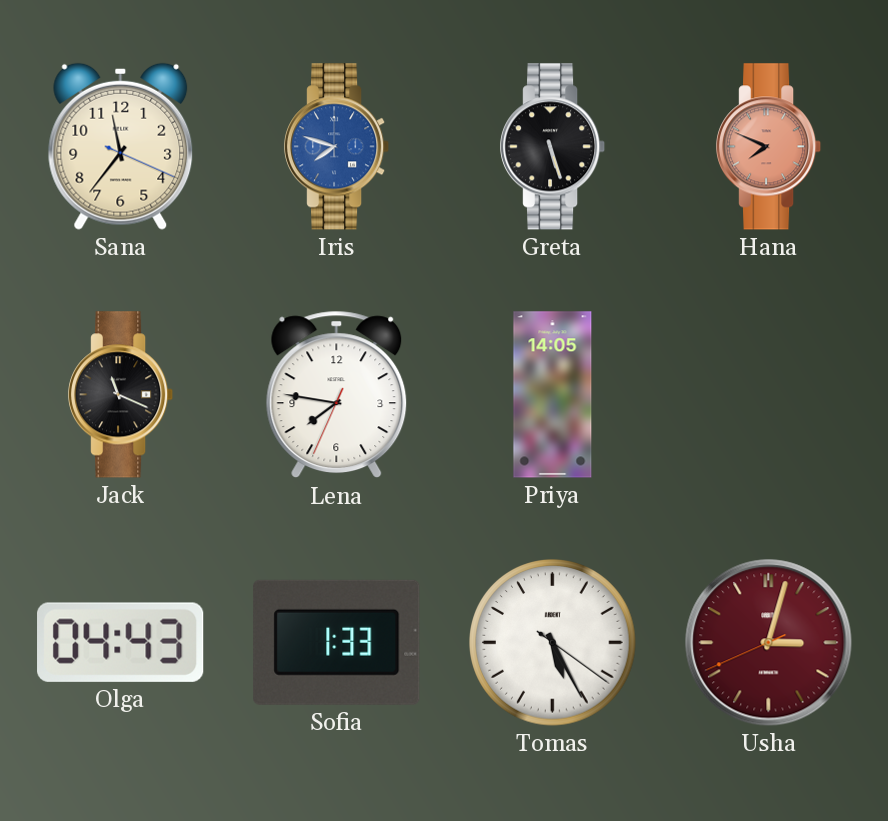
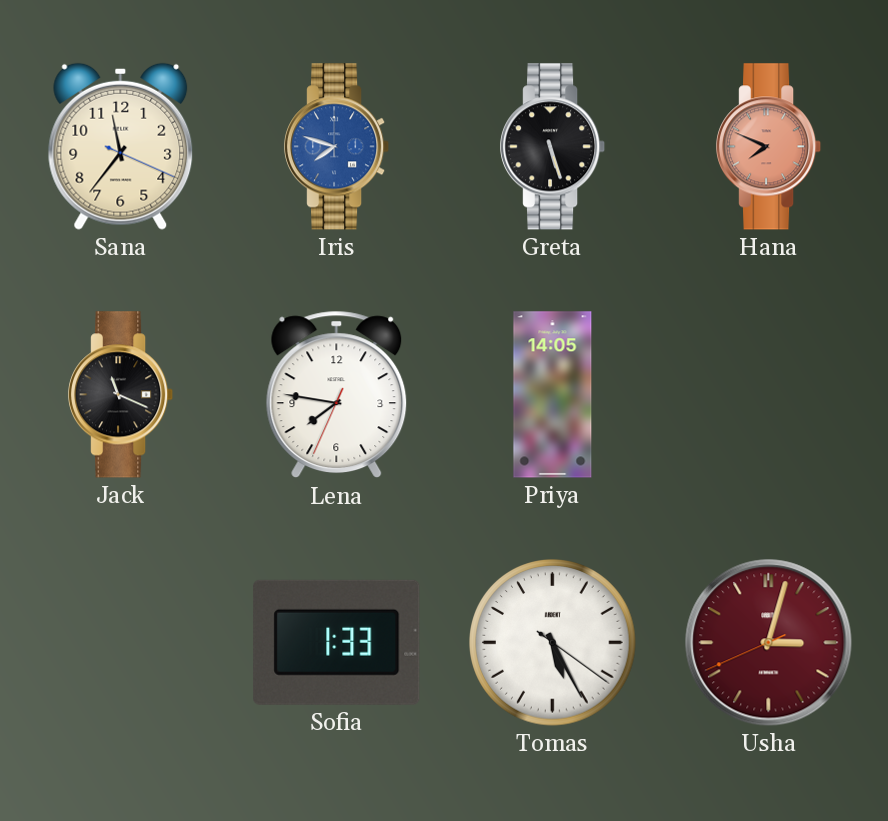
Olga: 04:43 -> none
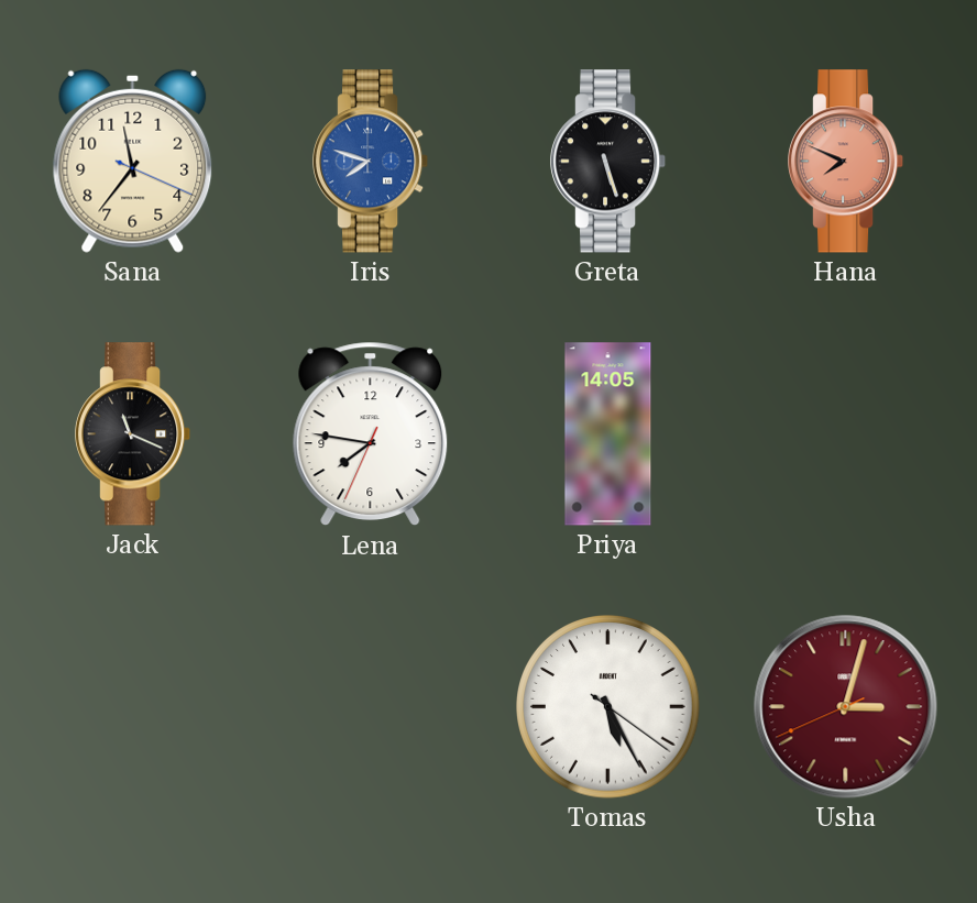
Sofia: 1:33 -> none
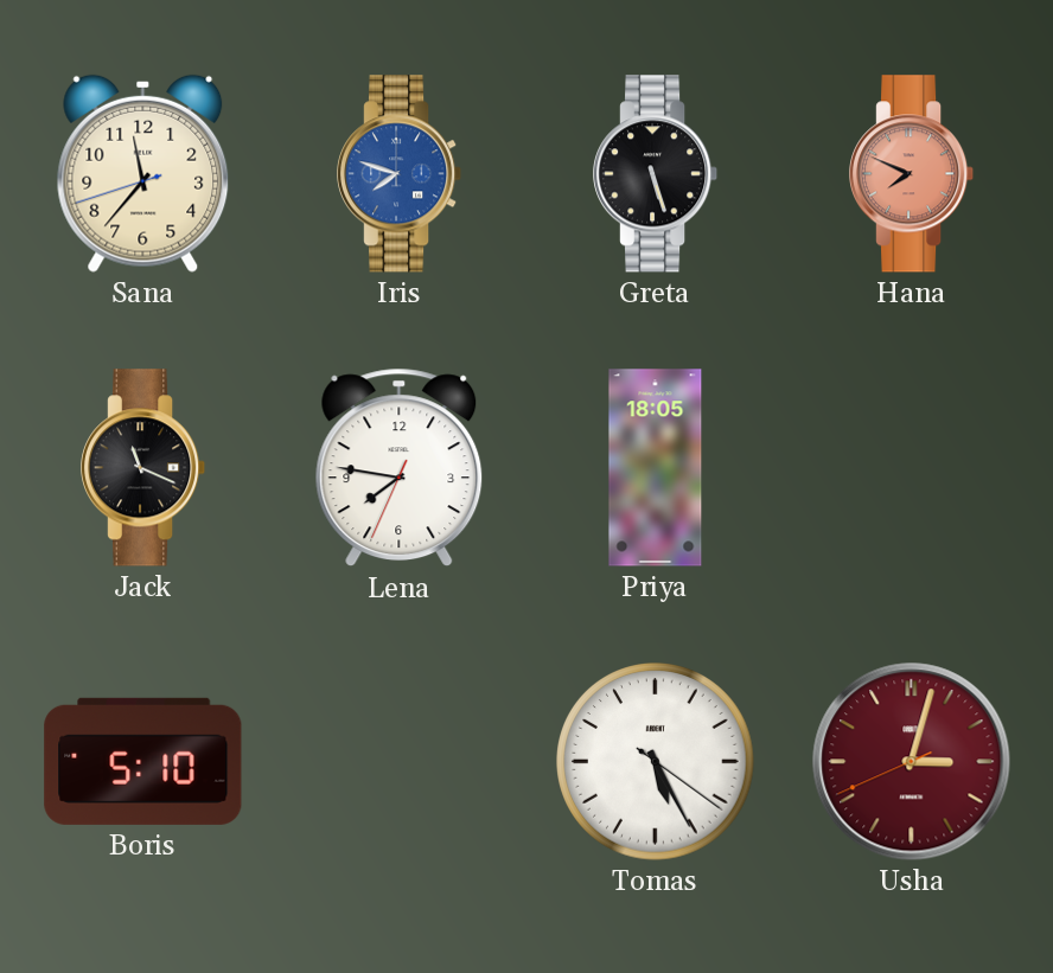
Sana: 11:36:19 -> 11:36:42
Priya: 14:05 -> 18:05
Boris: none -> 5:10
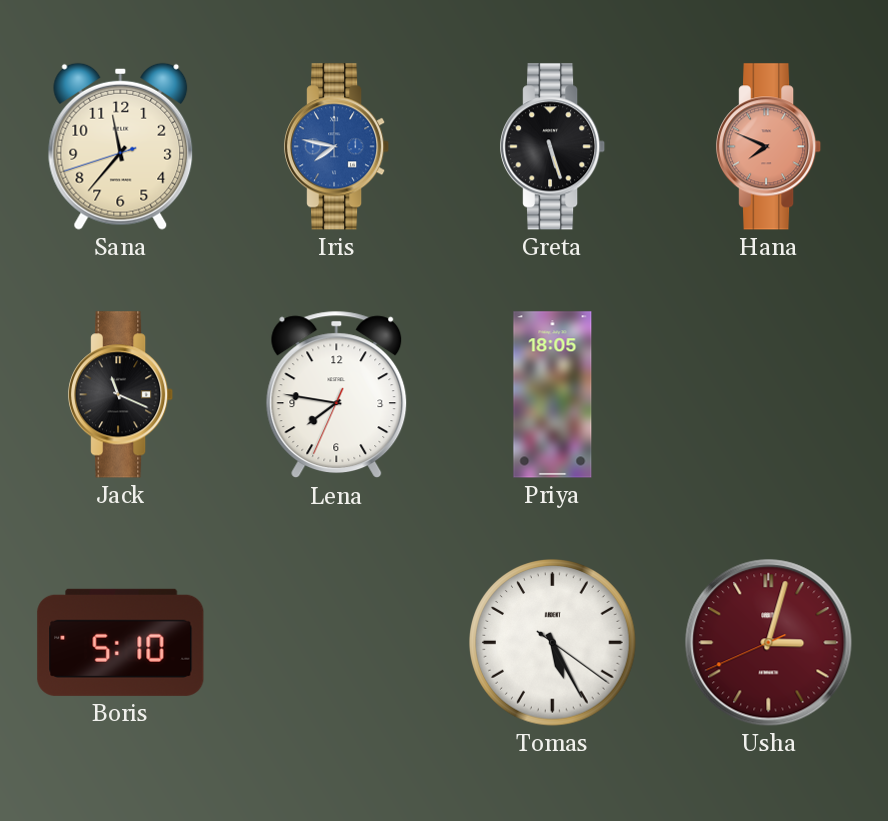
Iris: 7:48 -> 7:47
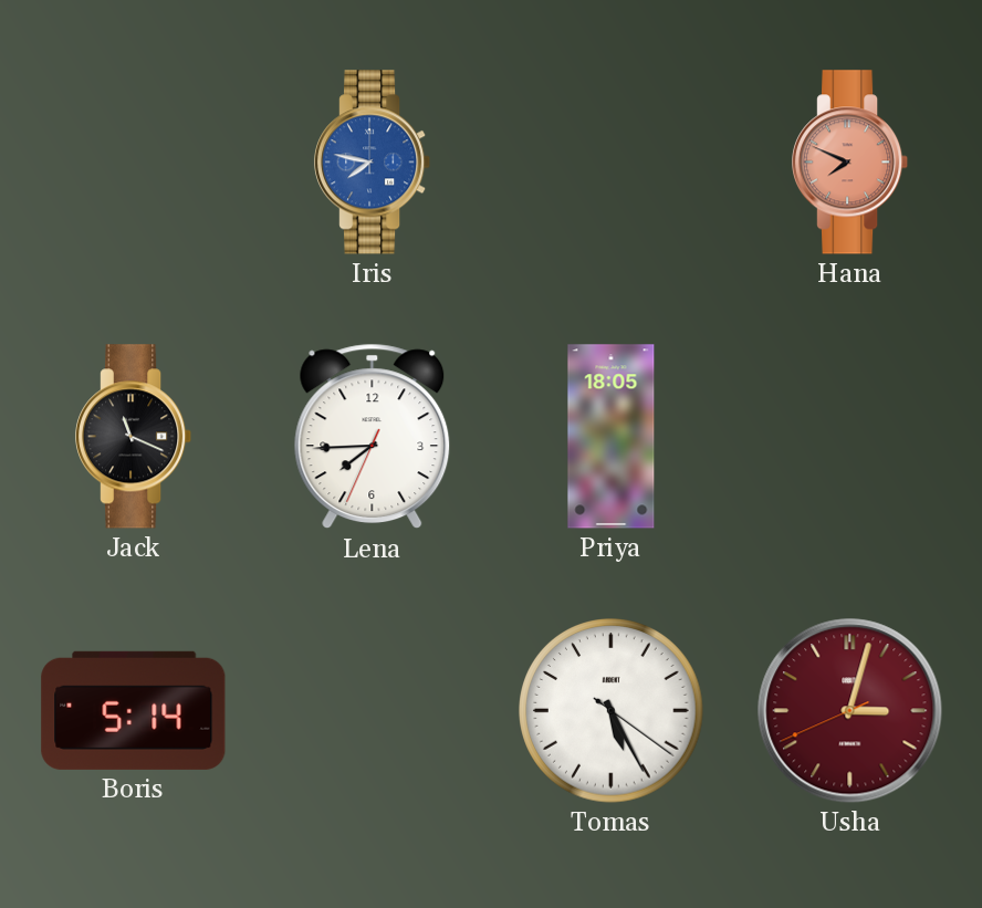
Sana: 11:36 -> none
Greta: 5:27 -> none
Lena: 7:46 -> 7:44
Boris: 5:10 -> 5:14
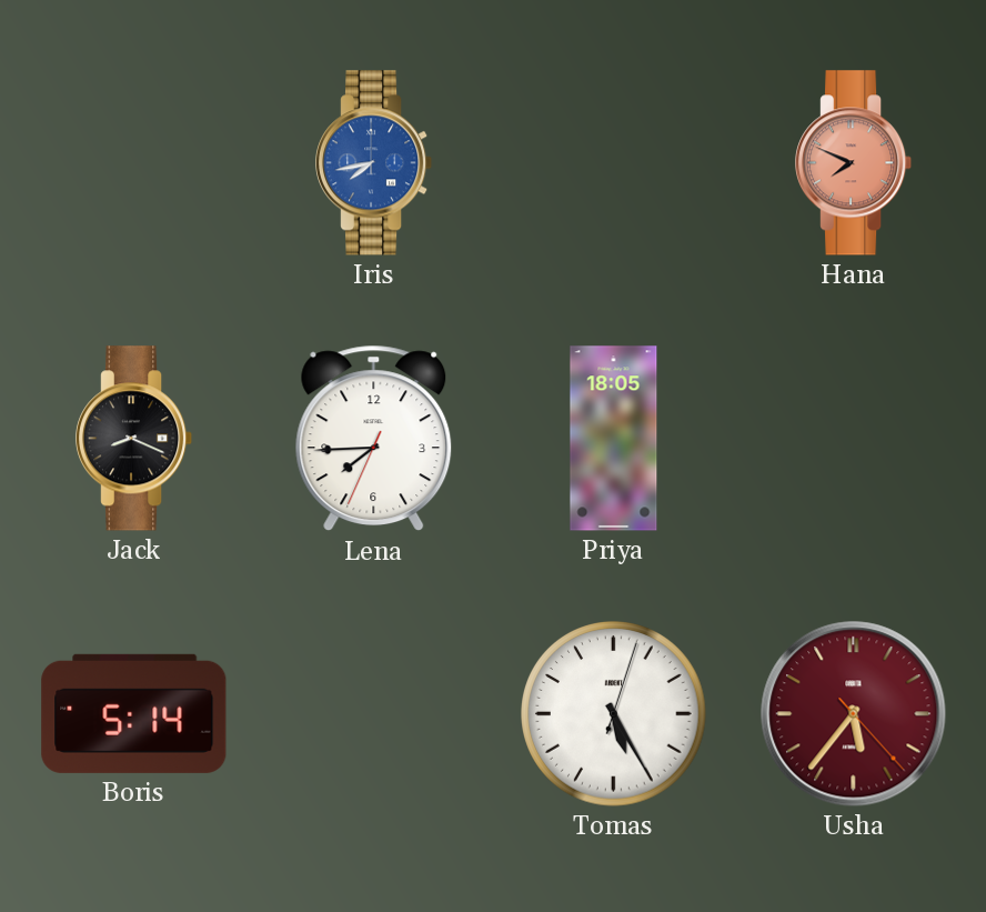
Iris: 7:47 -> 7:43
Jack: 11:19 -> 8:19
Tomas: 5:25:21 -> 5:25:03
Usha: 3:02 -> 5:36
